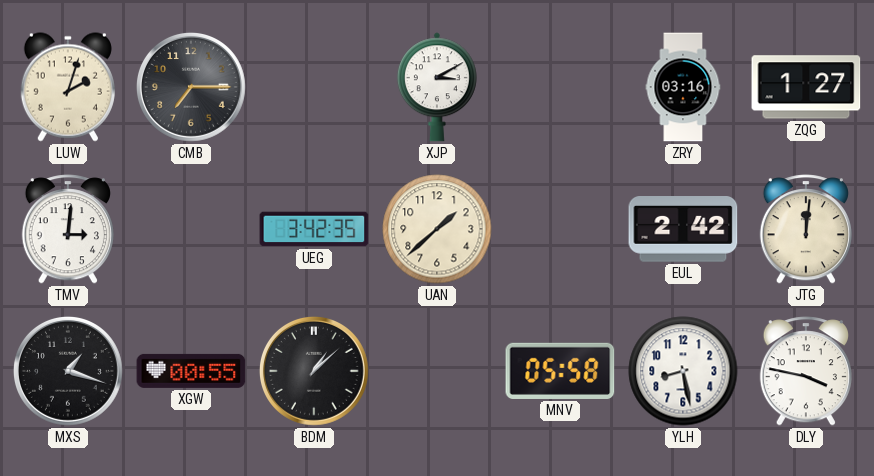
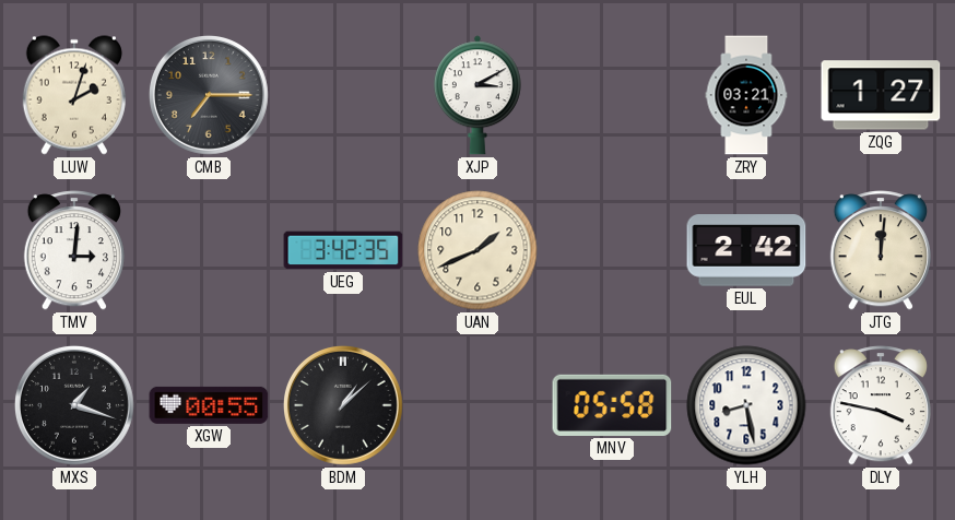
ZRY: 03:16 -> 03:21
UAN: 1:38 -> 1:41
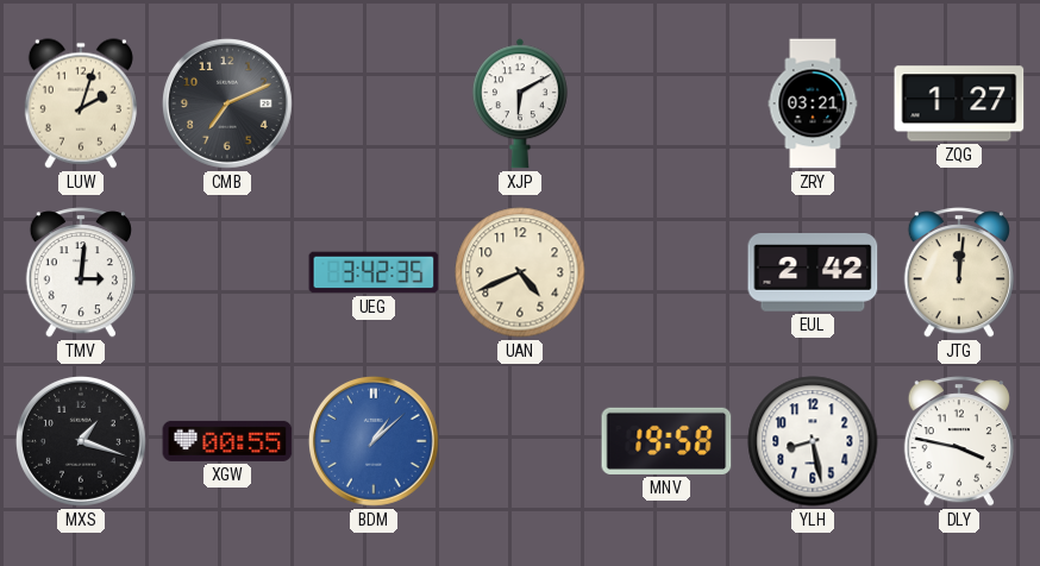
CMB: 7:15 -> 7:11
XJP: 3:10 -> 6:10
UAN: 1:41 -> 4:41
BDM dial: black -> blue
MNV: 05:58 -> 19:58
